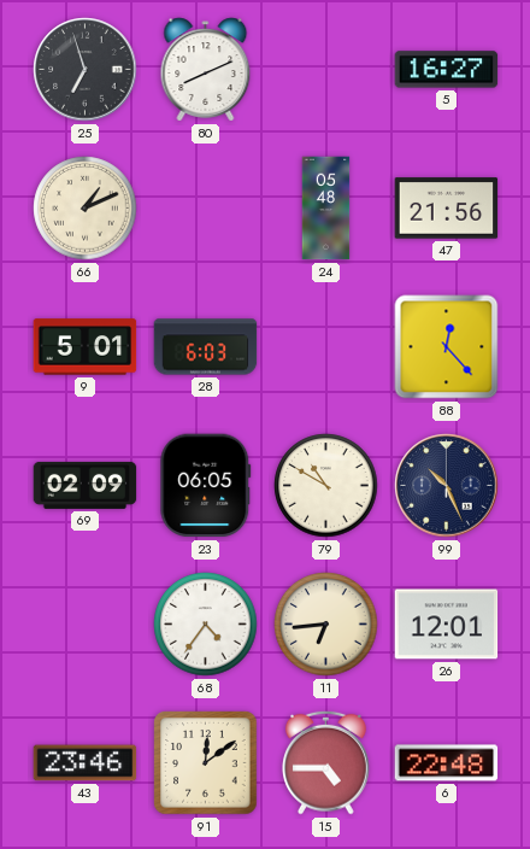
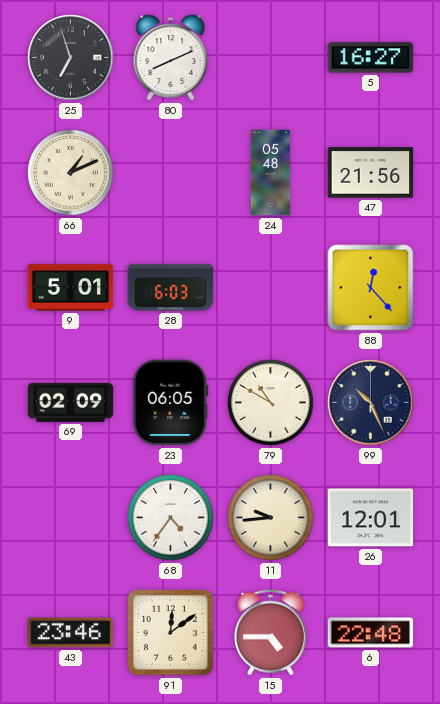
11: 6:44 -> 9:44
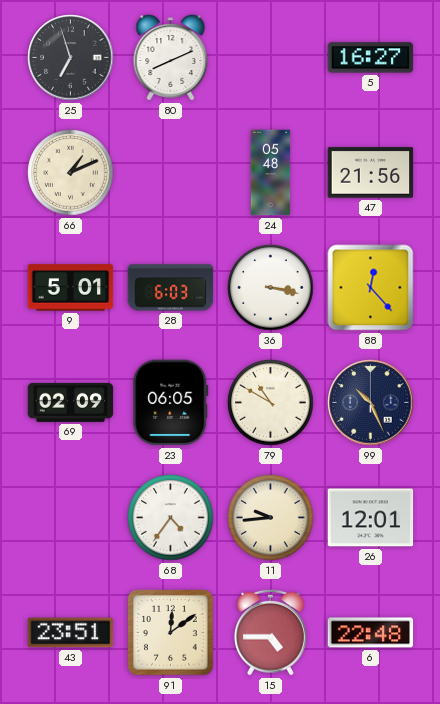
36: none -> 3:17
43: 23:46 -> 23:51
